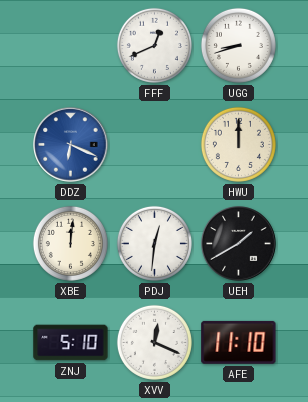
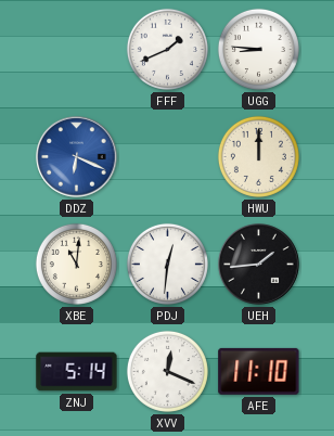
FFF: 12:41 -> 1:41
UGG: 8:42 -> 8:46
XBE: 12:01 -> 11:01
UEH: 1:40 -> 1:44
ZNJ: 5:10 -> 5:14
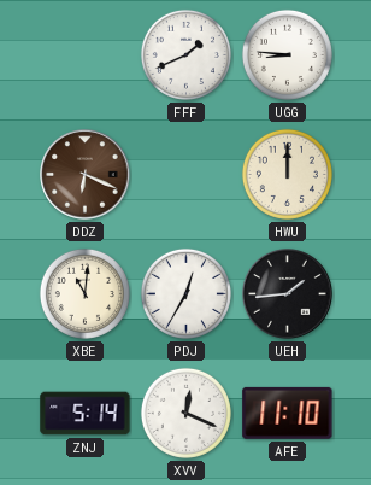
DDZ dial: blue -> brown
PDJ: 12:31 -> 12:35
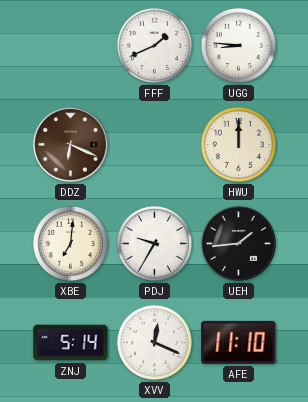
XBE: 11:01 -> 7:01
PDJ: 12:35 -> 9:35
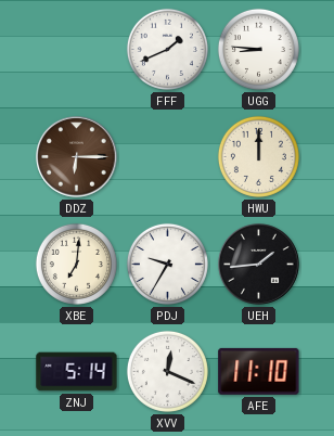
DDZ: 6:19 -> 6:15
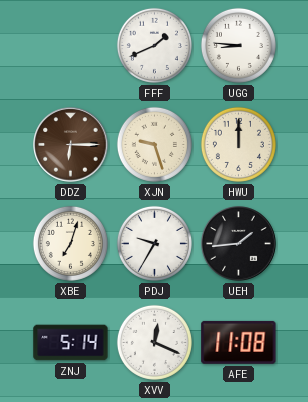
XJN: none -> 9:27
XBE: 7:01 -> 7:03
AFE: 11:10 -> 11:08
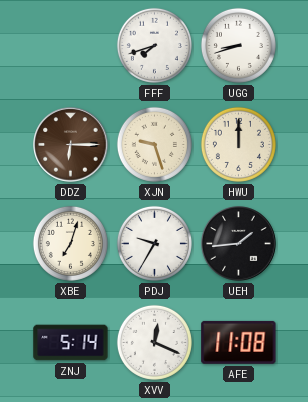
FFF: 1:41 -> 7:42
UGG: 8:46 -> 8:42
